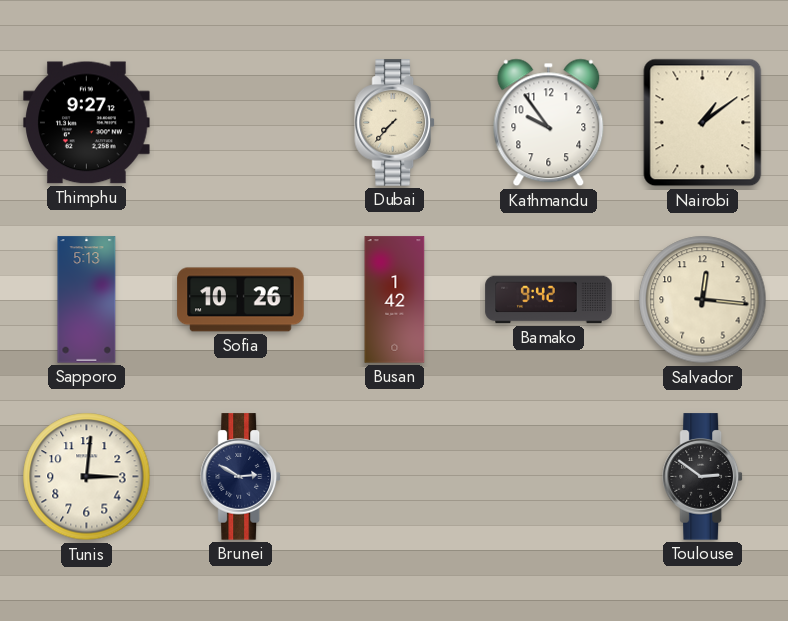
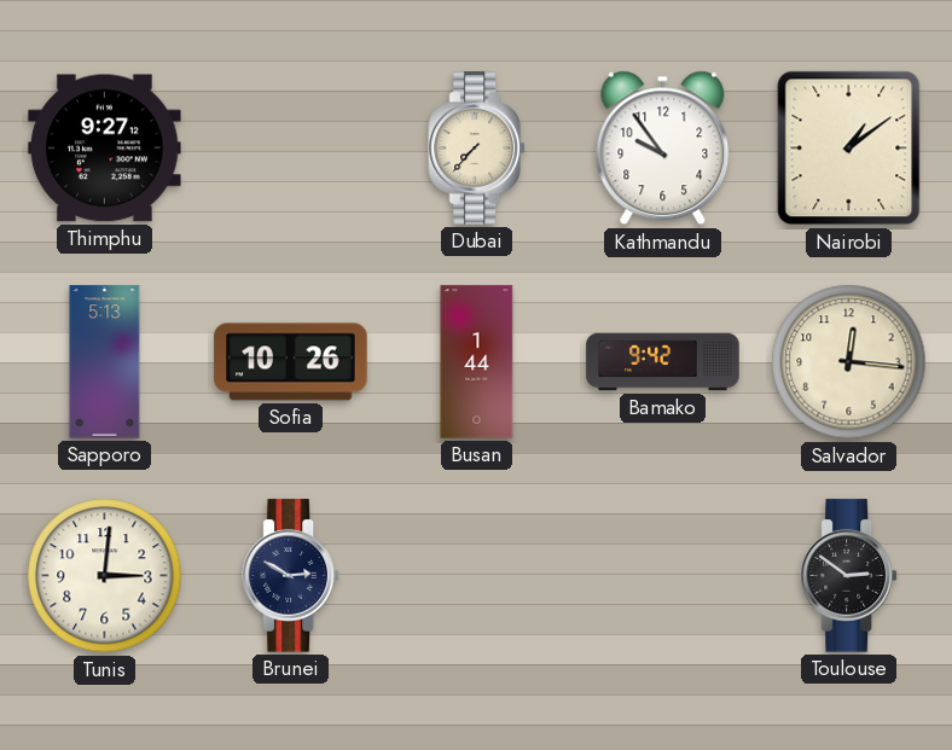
Busan: 1:42 -> 1:44
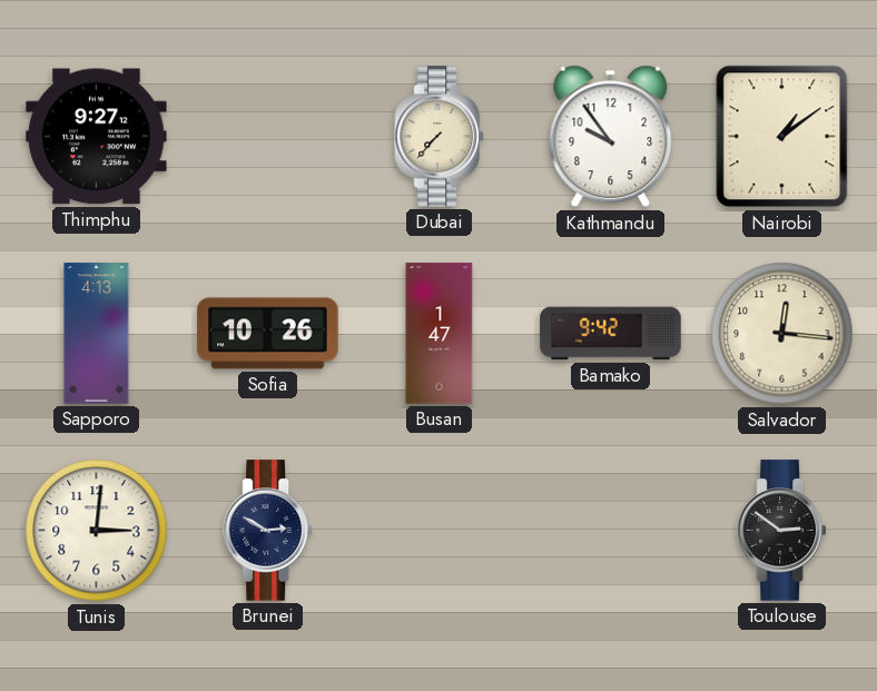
Sapporo: 5:13 -> 4:13
Busan: 1:44 -> 1:47
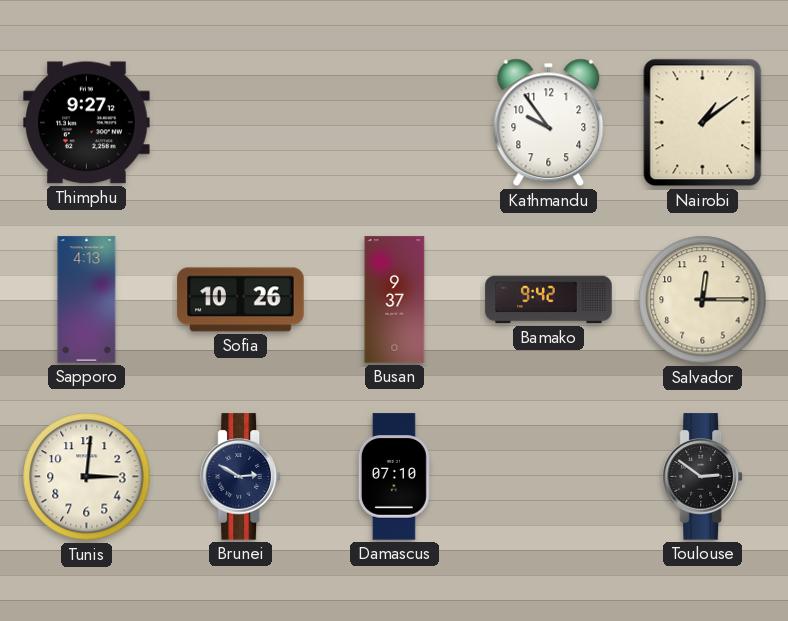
Dubai: 7:37 -> none
Busan: 1:47 -> 9:37
Salvador: 12:16 -> 12:15
Damascus: none -> 07:10
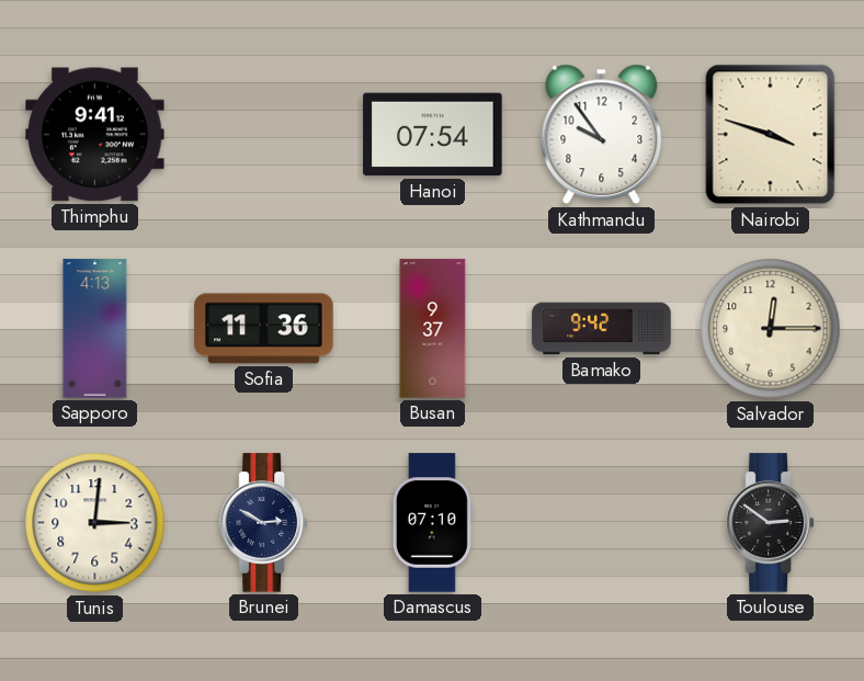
Thimphu: 9:27 -> 9:41
Hanoi: none -> 07:54
Nairobi: 1:09 -> 3:48
Sofia: 10:26 -> 11:36
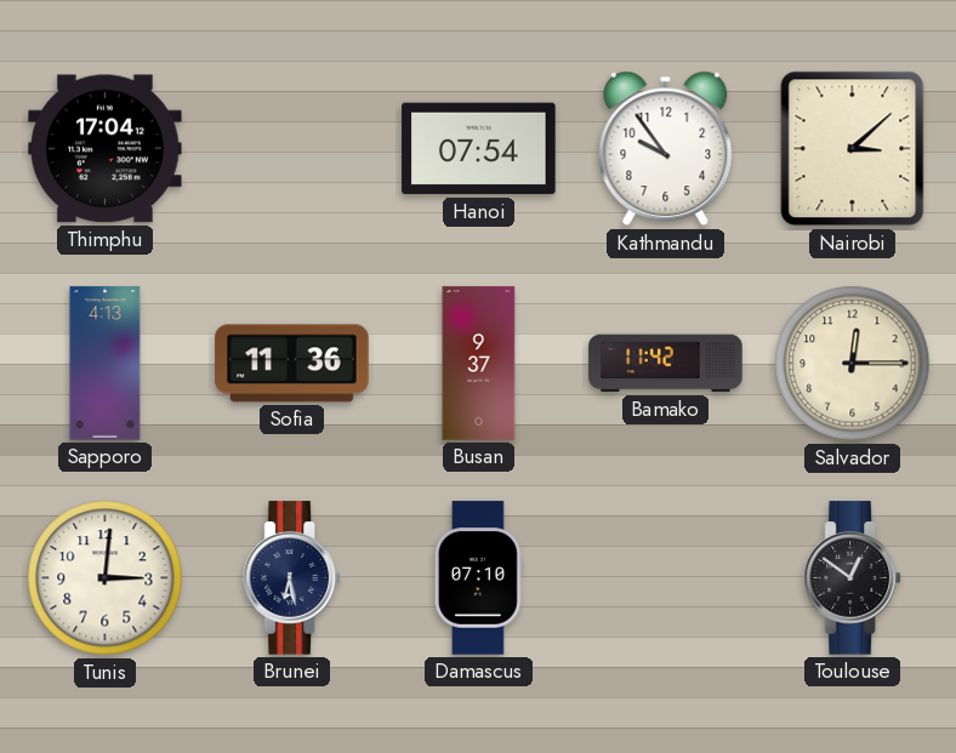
Thimphu: 9:41 -> 17:04
Nairobi: 3:48 -> 3:08
Bamako: 9:42 -> 11:42
Brunei: 2:50 -> 6:28
Toulouse: 2:51 -> 12:51
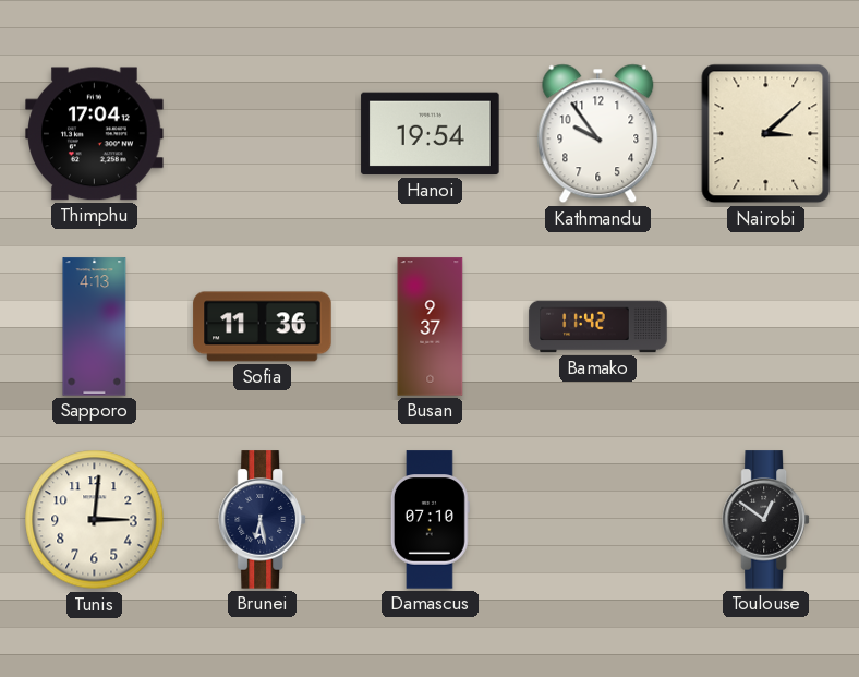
Hanoi: 07:54 -> 19:54
Salvador: 12:15 -> none
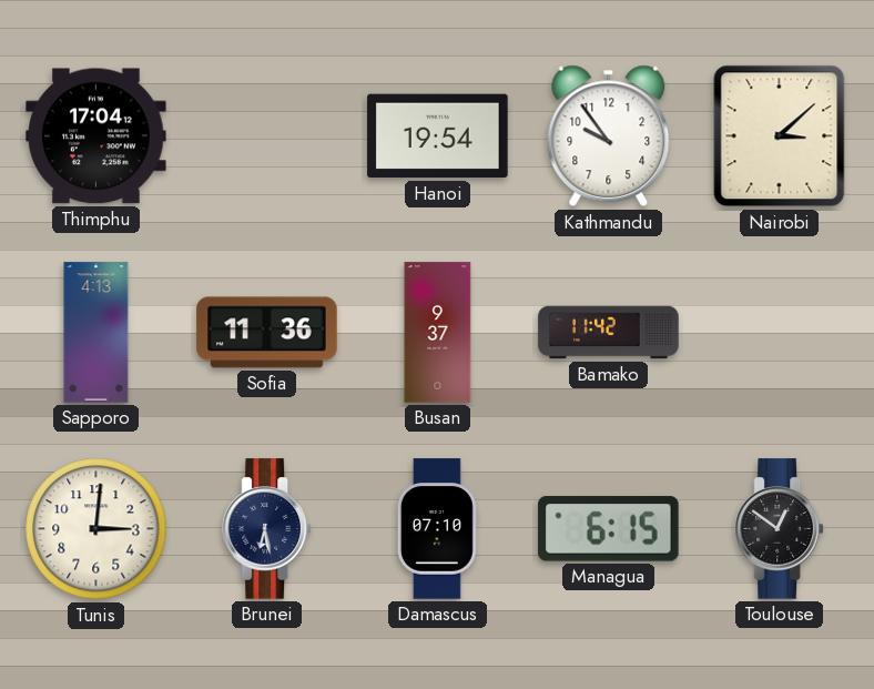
Managua: none -> 6:15
